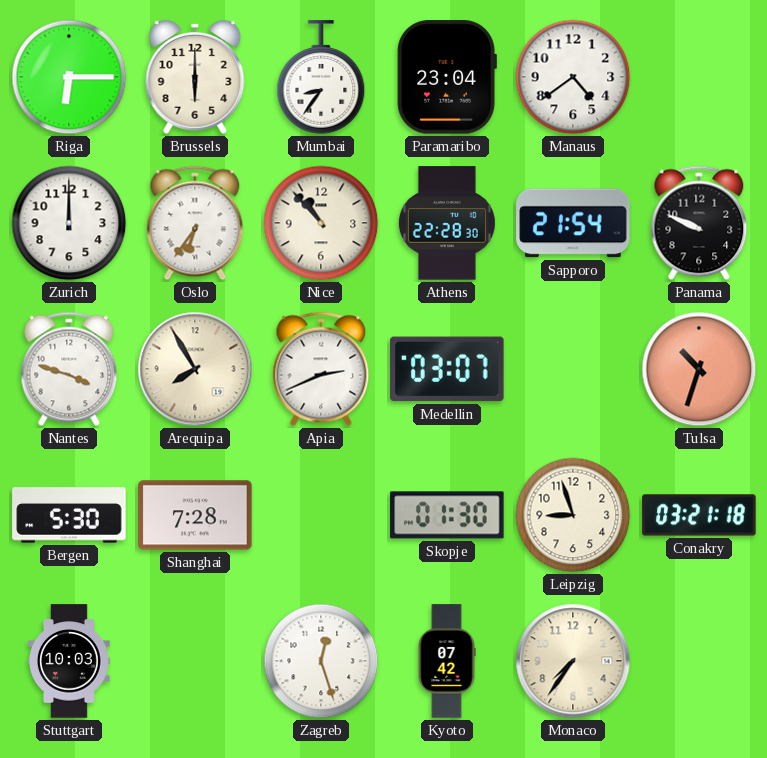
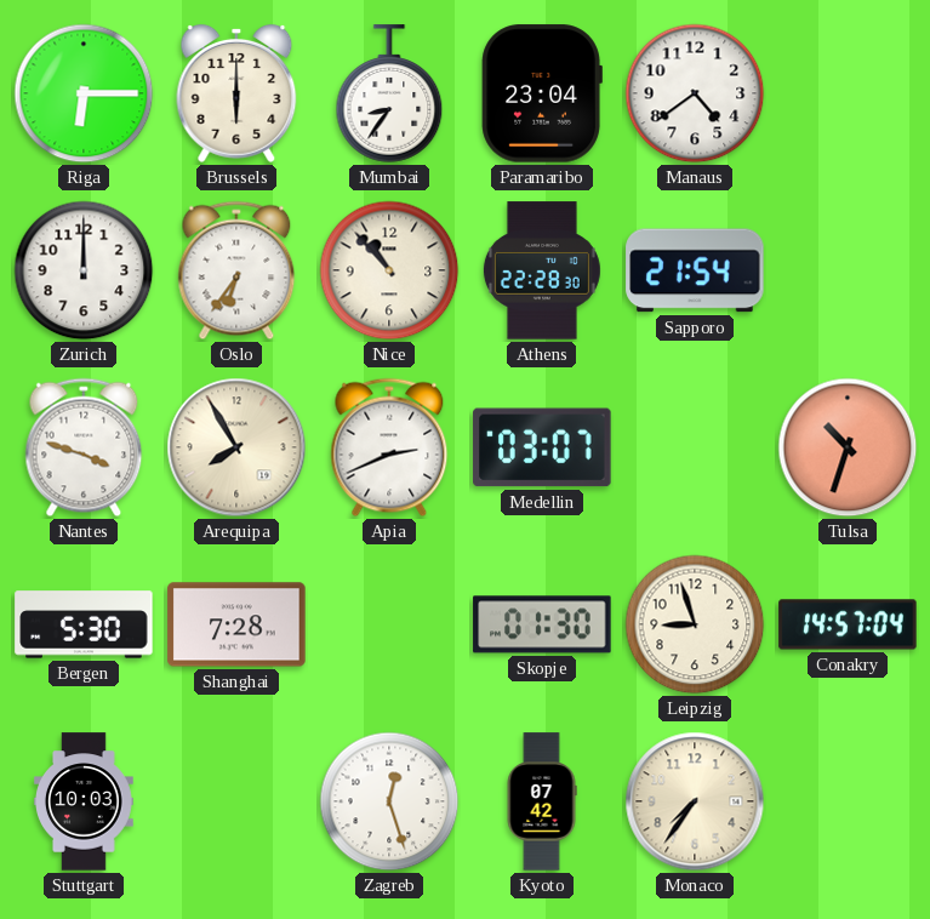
Panama: 9:49 -> none
Conakry: 03:21 -> 14:57
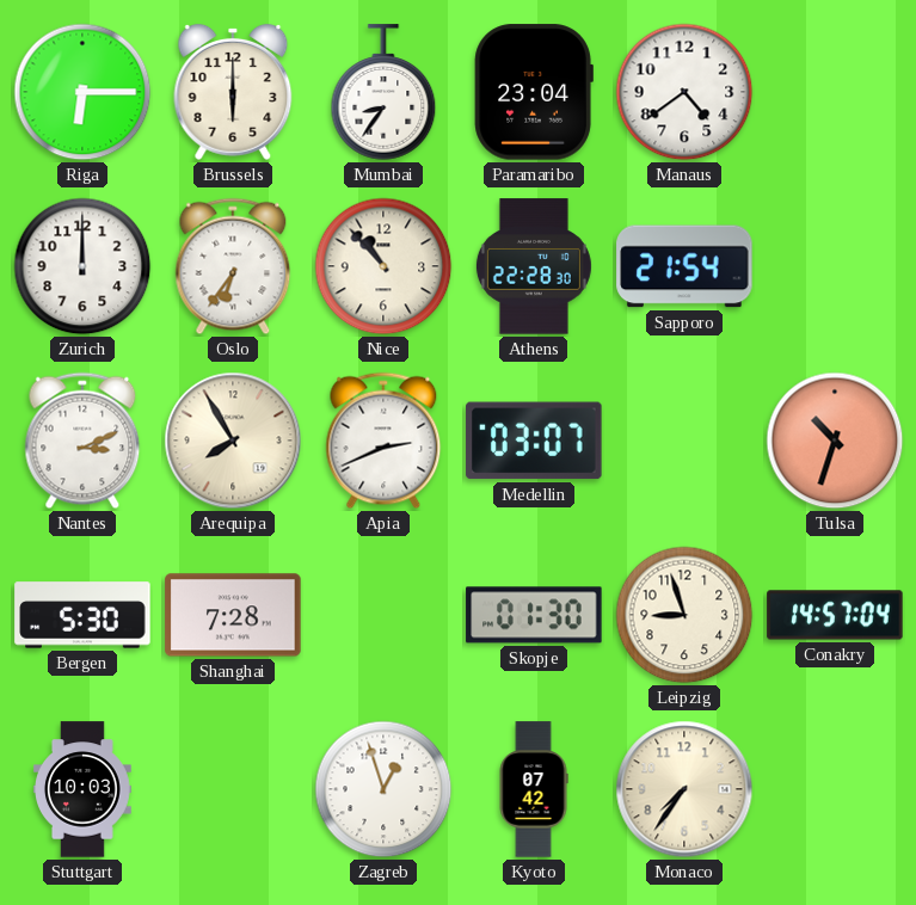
Nantes: 3:48 -> 3:11
Zagreb: 12:27 -> 12:57
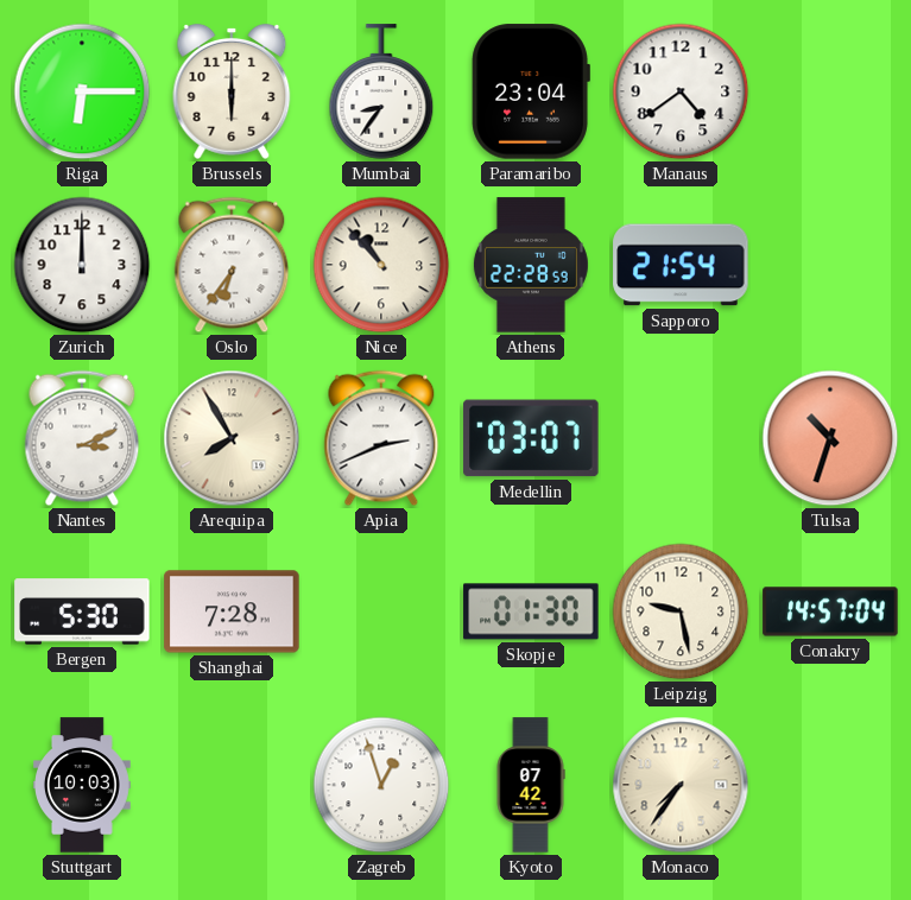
Athens: 22:28:30 -> 22:28:59
Leipzig: 8:57 -> 9:28
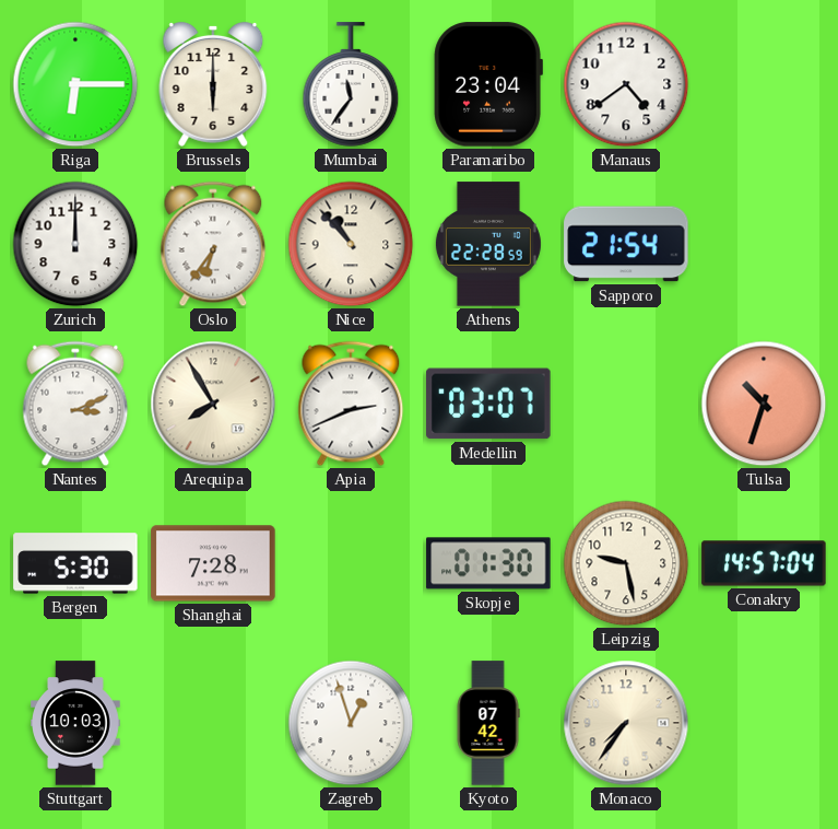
Mumbai: 8:36 -> 11:36
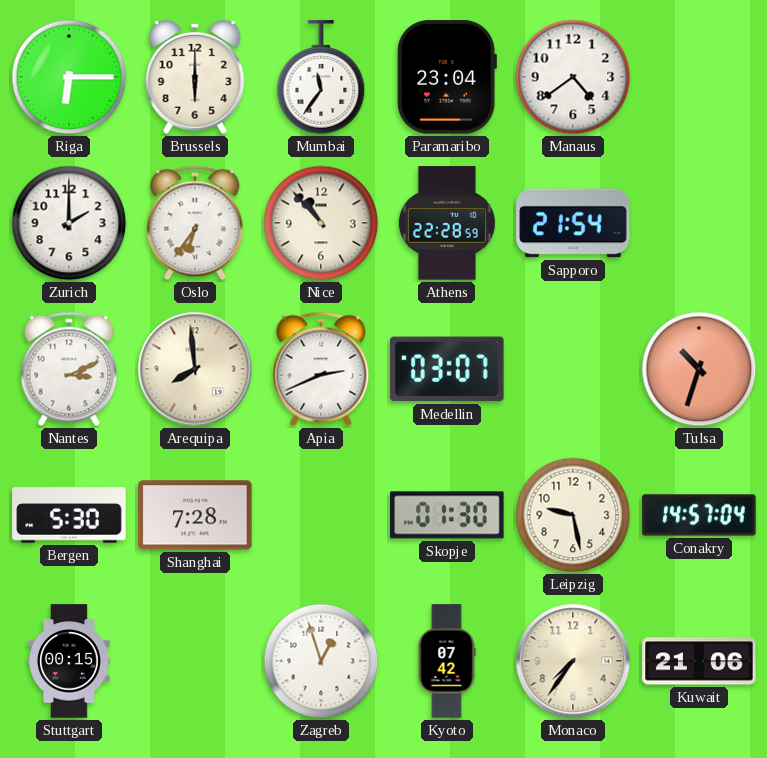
Zurich: 12:00 -> 2:00
Arequipa: 7:55 -> 7:59
Stuttgart: 10:03 -> 00:15
Kuwait: none -> 21:06
